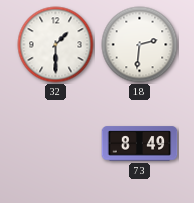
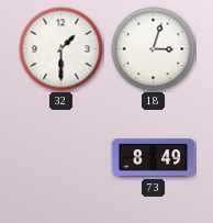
18: 2:31 -> 3:03
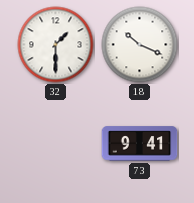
18: 3:03 -> 10:19
73: 8:49 -> 9:41
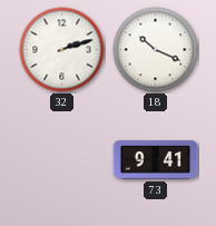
32: 1:30 -> 2:12
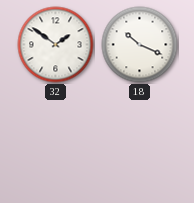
32: 2:12 -> 1:51
73: 9:41 -> none
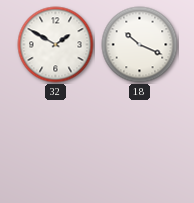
32: 1:51 -> 1:50
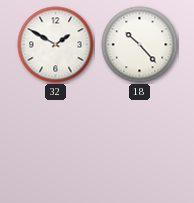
18: 10:19 -> 10:23
